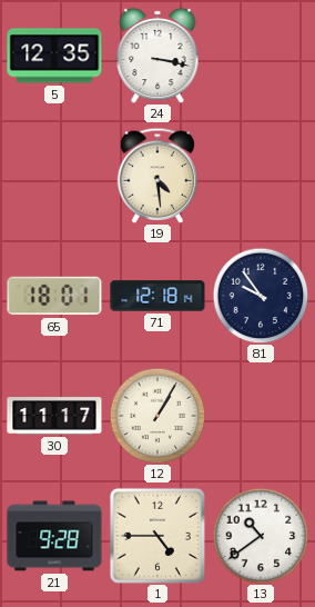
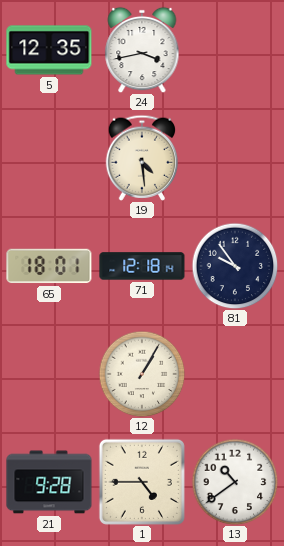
24: 3:17 -> 3:43
30: 11:17 -> none
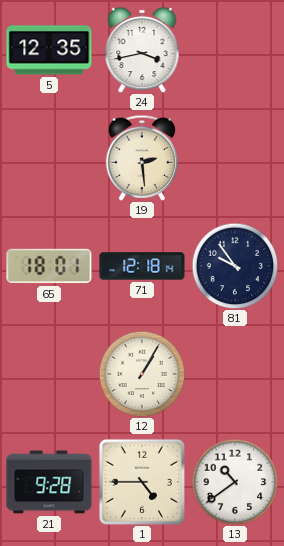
19: 4:29 -> 2:29
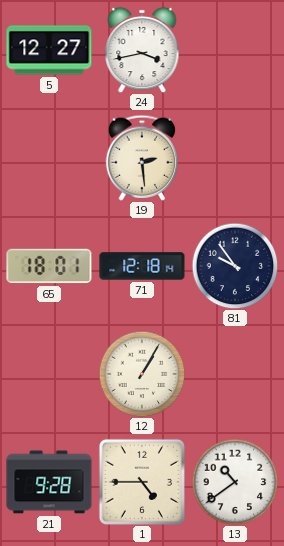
5: 12:35 -> 12:27
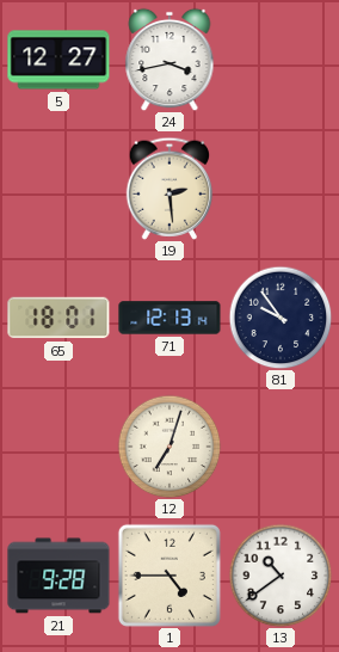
71: 12:18 -> 12:13
12: 1:05 -> 7:03
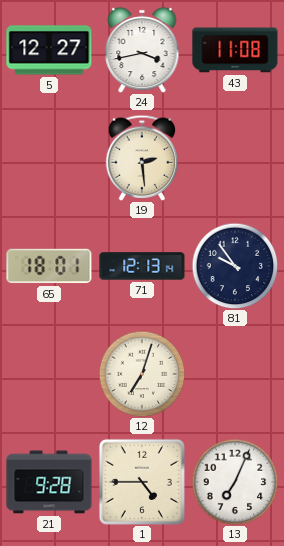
43: none -> 11:08
13: 10:39 -> 7:04
